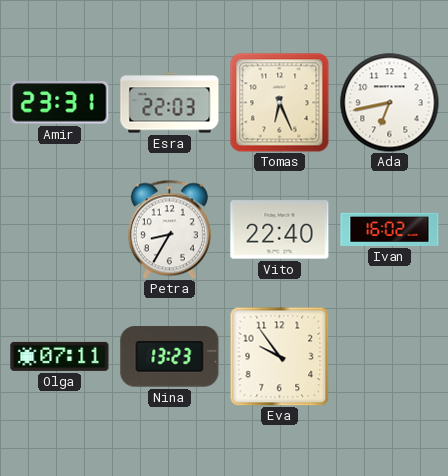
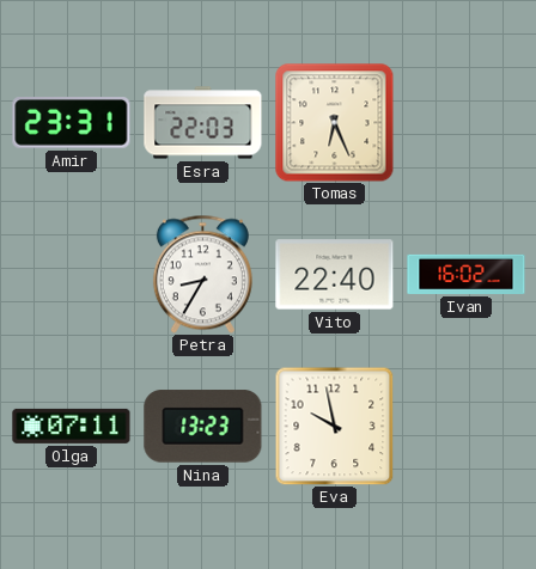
Ada: 6:43 -> none
Eva: 9:54 -> 9:58
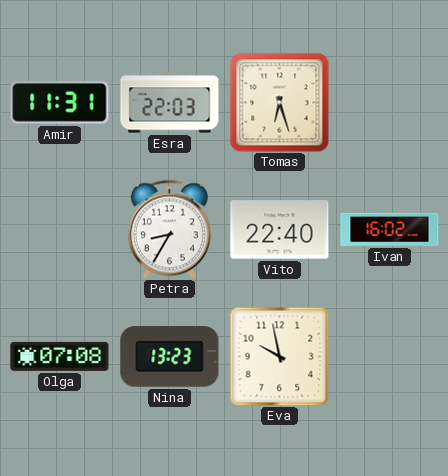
Amir: 23:31 -> 11:31
Tomas: 6:26 -> 6:27
Olga: 07:11 -> 07:08
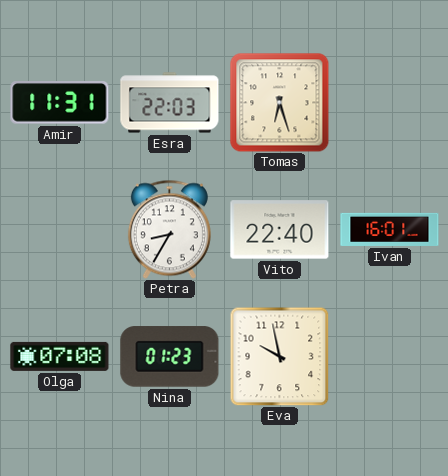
Ivan: 16:02 -> 16:01
Nina: 13:23 -> 01:23
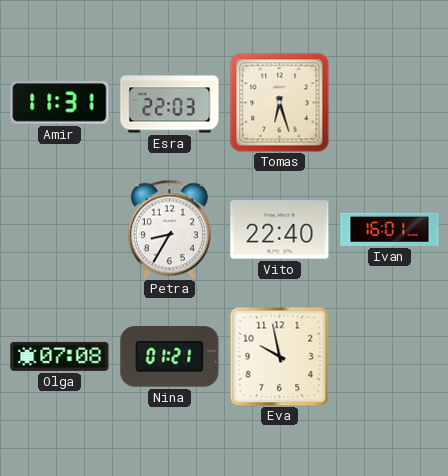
Nina: 01:23 -> 01:21
